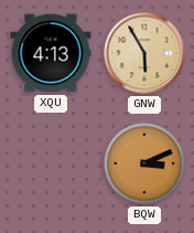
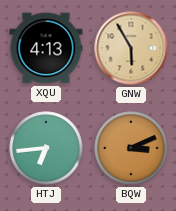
HTJ: none -> 6:44
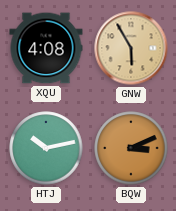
XQU: 4:13 -> 4:08
HTJ: 6:44 -> 10:13
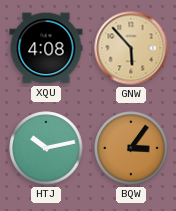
GNW: 5:55 -> 5:53
BQW: 3:11 -> 3:06
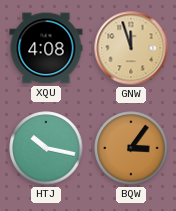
GNW: 5:53 -> 11:57
HTJ: 10:13 -> 10:17
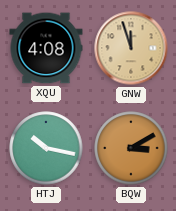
BQW: 3:06 -> 3:10
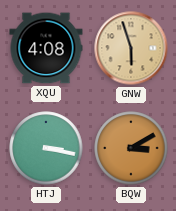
GNW: 11:57 -> 5:57
HTJ: 10:17 -> 3:17
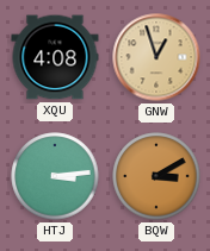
GNW: 5:57 -> 12:57
HTJ: 3:17 -> 3:14
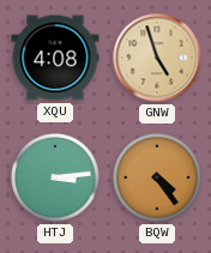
GNW: 12:57 -> 4:57
BQW: 3:10 -> 4:24
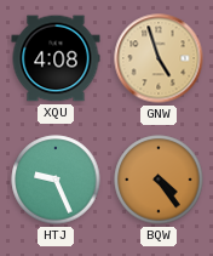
HTJ: 3:14 -> 9:26
